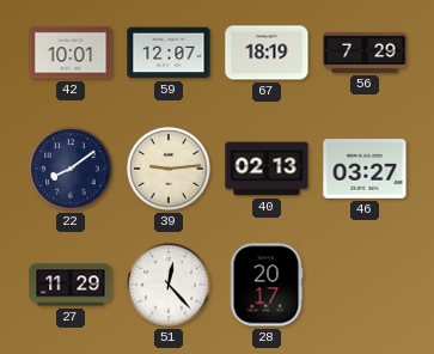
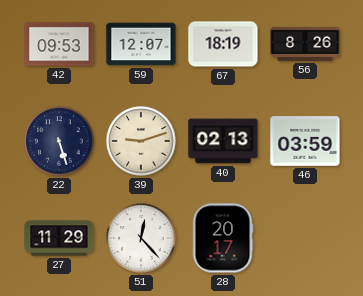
42: 10:01 -> 09:53
56: 7:29 -> 8:26
22: 8:09 -> 5:27
39: 9:14 -> 9:12
46: 03:27 -> 03:59
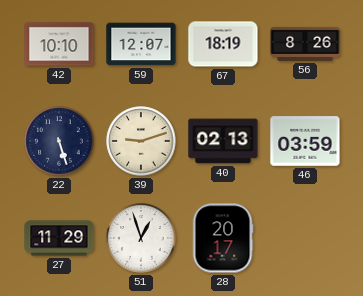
42: 09:53 -> 10:10
51: 12:23 -> 12:57
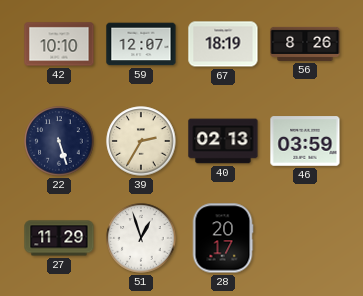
39: 9:12 -> 2:35
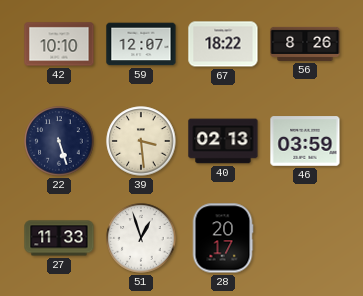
67: 18:19 -> 18:22
39: 2:35 -> 3:29
27: 11:29 -> 11:33
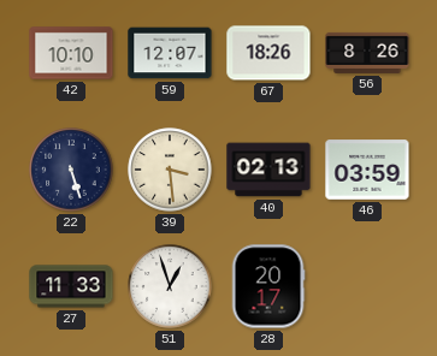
67: 18:22 -> 18:26
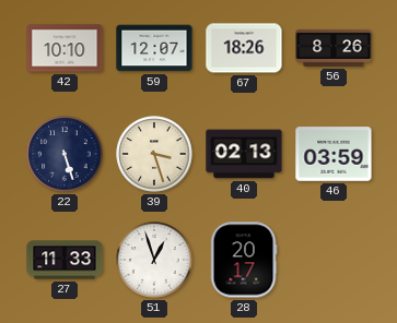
39: 3:29 -> 3:27
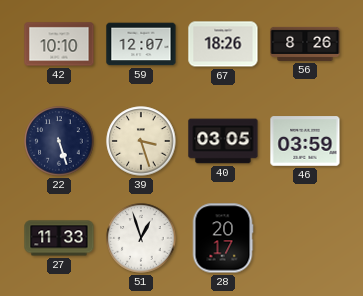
40: 02:13 -> 03:05
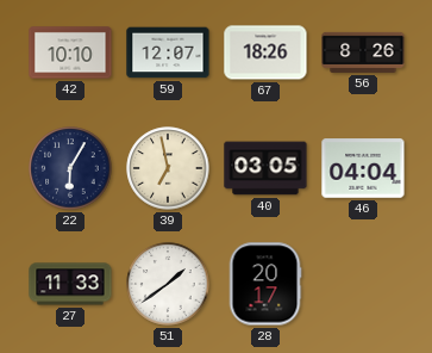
22: 5:27 -> 6:05
39: 3:27 -> 6:58
46: 03:59 -> 04:04
51: 12:57 -> 1:39
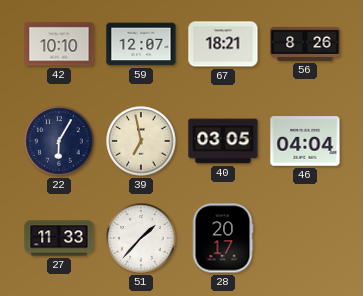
67: 18:26 -> 18:21
51: 1:39 -> 1:37
